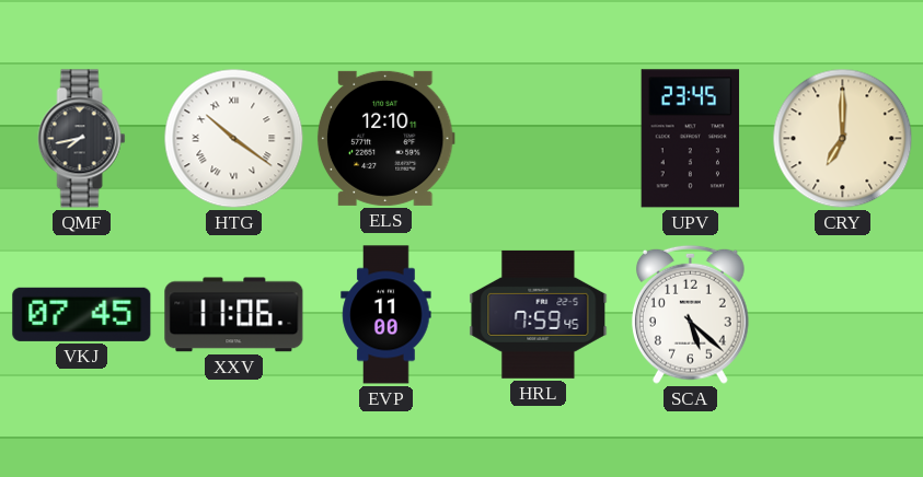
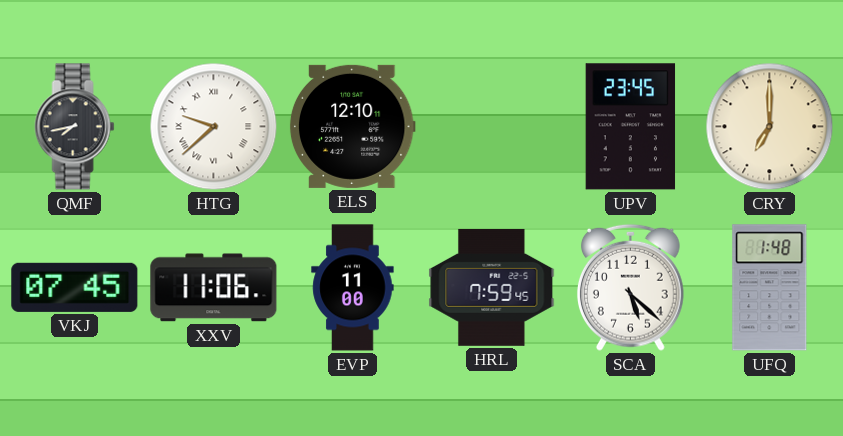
HTG: 10:21 -> 9:38
UFQ: none -> 1:48
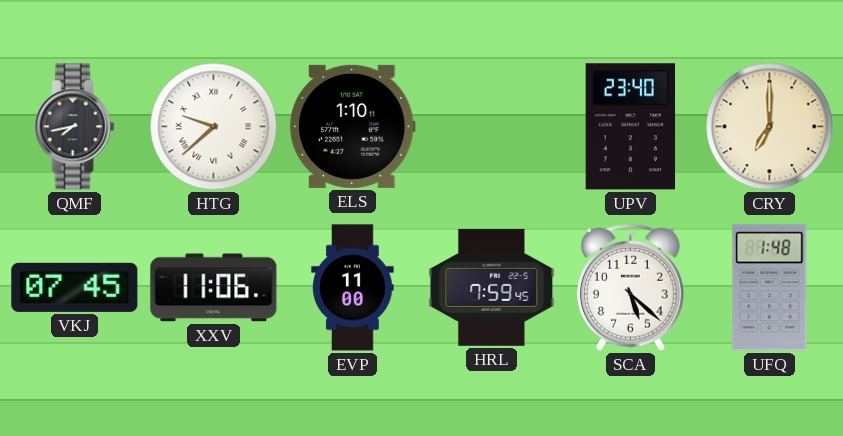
ELS: 12:10 -> 1:10
UPV: 23:45 -> 23:40
